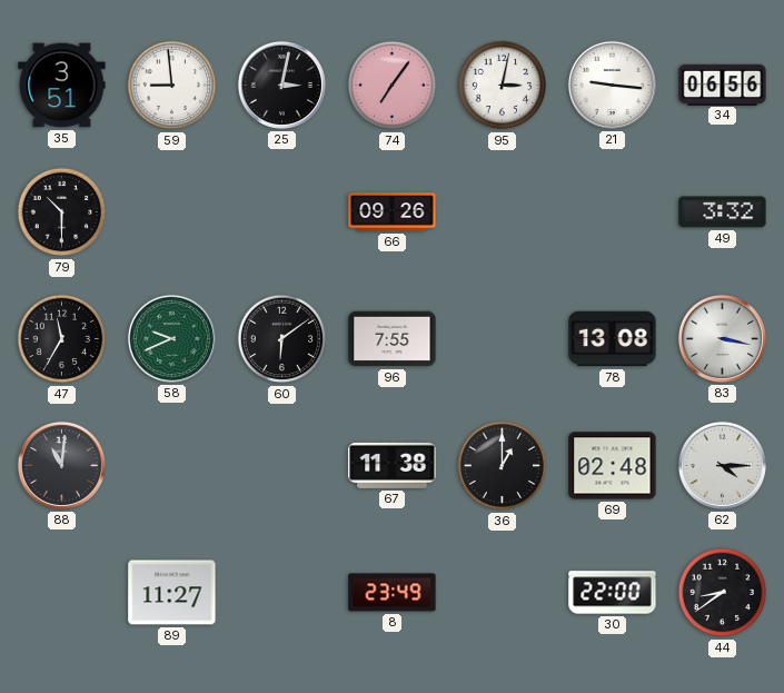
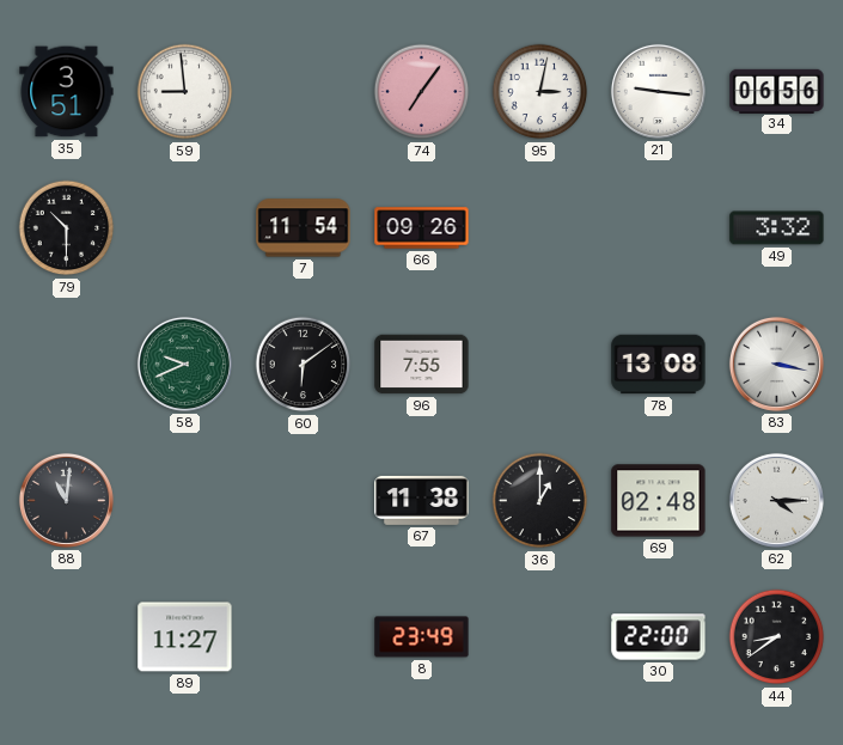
25: 3:02 -> none
7: none -> 11:54
47: 11:35 -> none
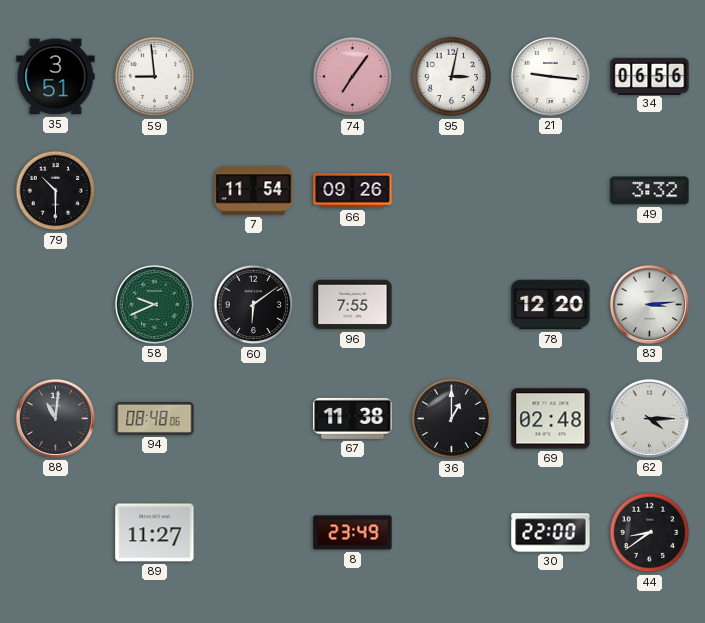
78: 13:08 -> 12:20
83: 3:17 -> 3:14
94: none -> 08:48
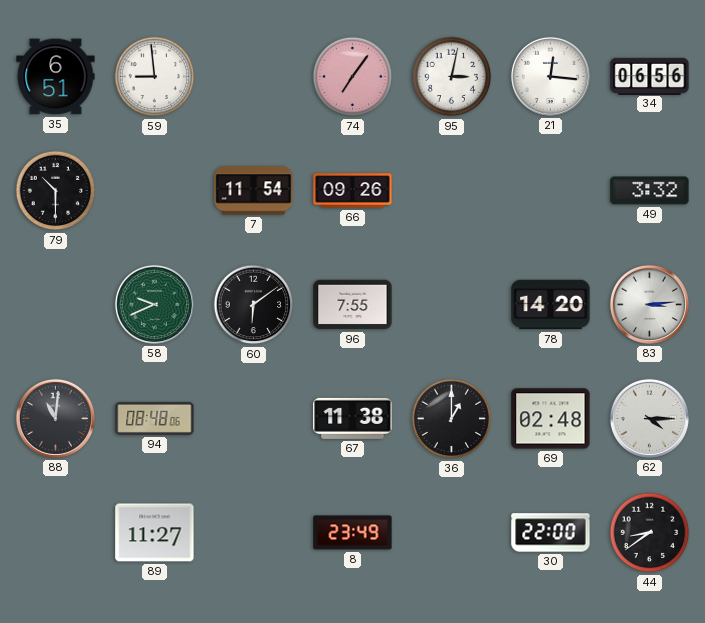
35: 3:51 -> 6:51
21: 9:16 -> 12:16
78: 12:20 -> 14:20
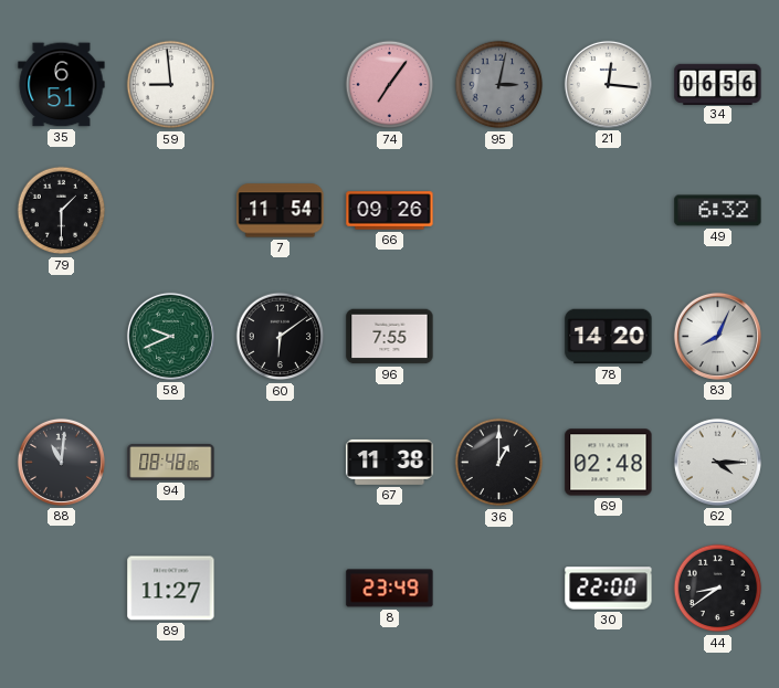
95 dial: white -> grey
79: 10:30 -> 1:30
49: 3:32 -> 6:32
83: 3:14 -> 8:04
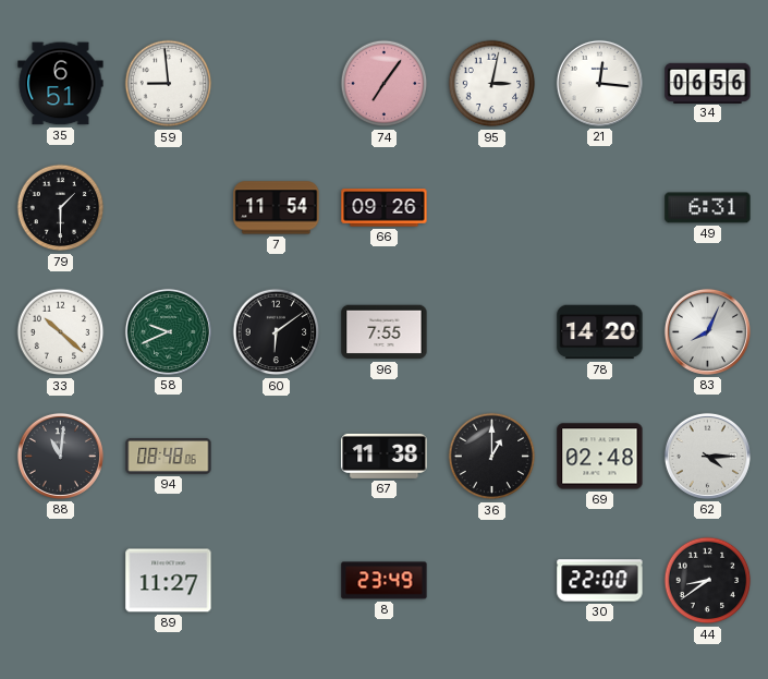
95 dial: grey -> white
49: 6:32 -> 6:31
33: none -> 10:22
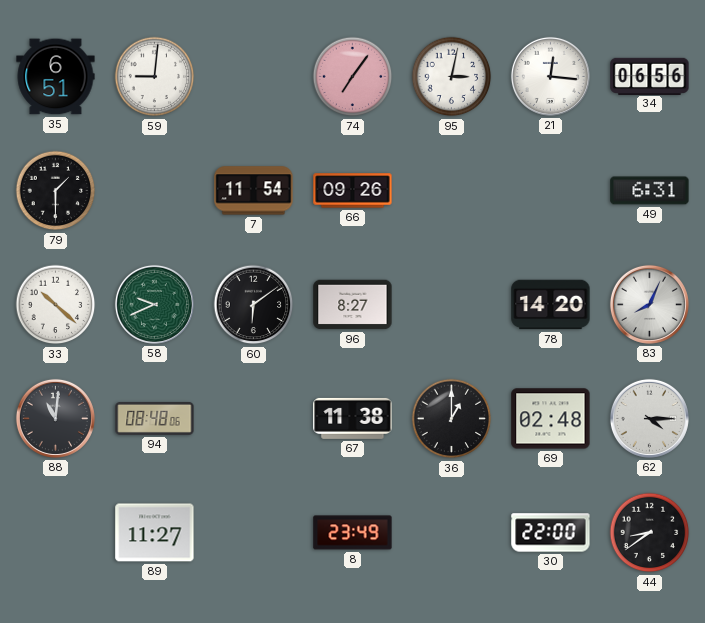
59: 8:59 -> 9:01
96: 7:55 -> 8:27
